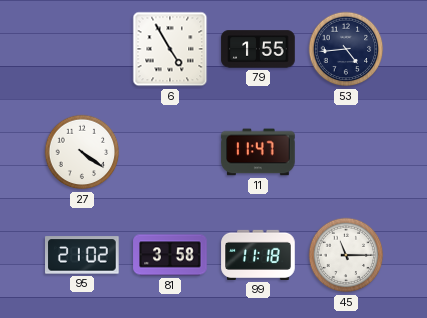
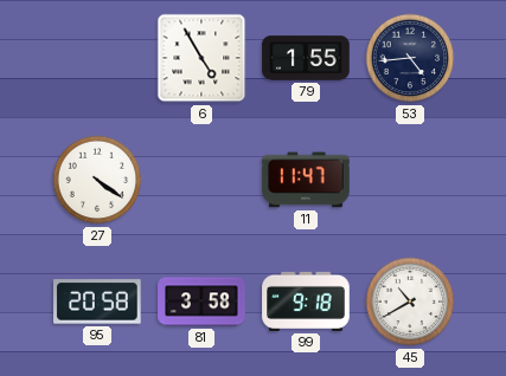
95: 21:02 -> 20:58
99: 11:18 -> 9:18
45: 11:15 -> 10:40
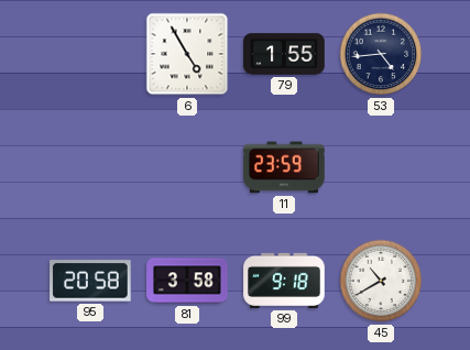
27: 4:21 -> none
11: 11:47 -> 23:59
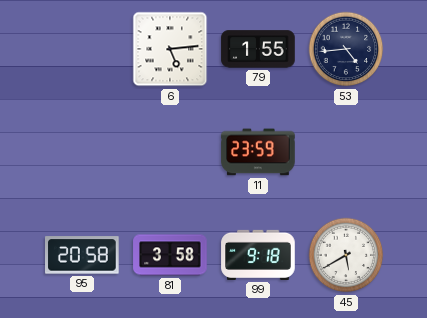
6: 4:55 -> 5:14
45: 10:40 -> 5:40
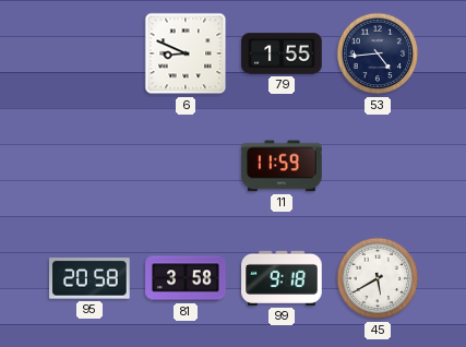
6: 5:14 -> 8:49
11: 23:59 -> 11:59
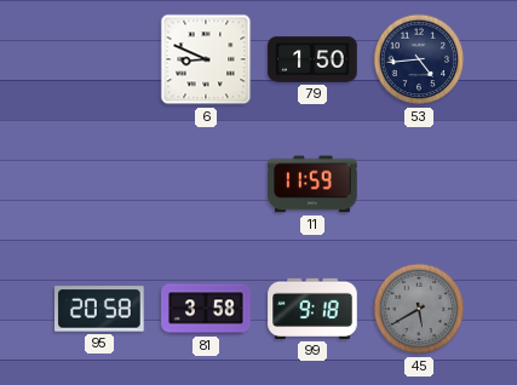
79: 1:55 -> 1:50
45 dial: white -> grey
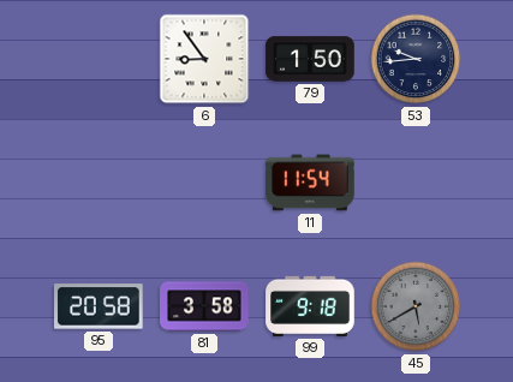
6: 8:49 -> 8:54
53: 4:44 -> 9:44
11: 11:59 -> 11:54
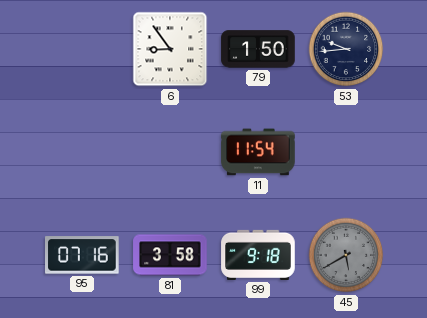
95: 20:58 -> 07:16
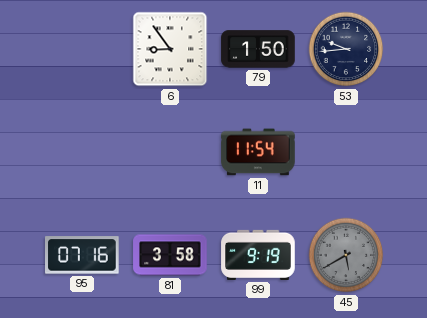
99: 9:18 -> 9:19
